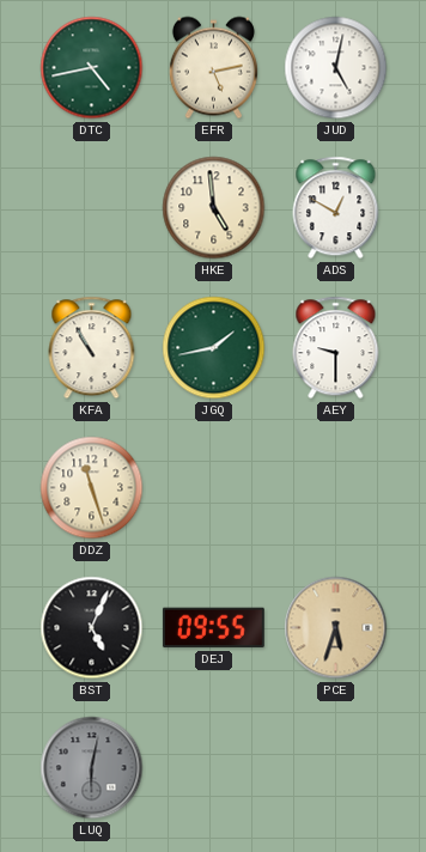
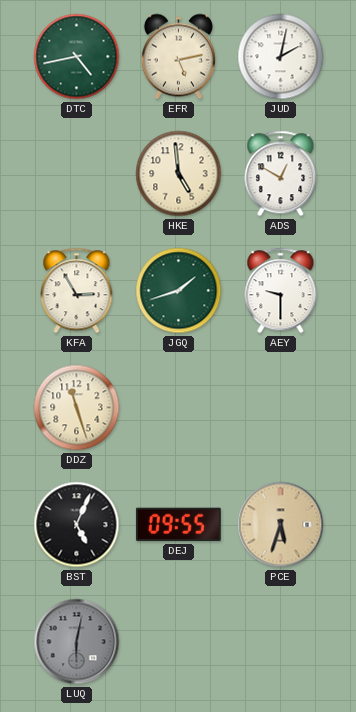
JUD: 5:02 -> 2:02
KFA: 10:55 -> 2:55
JGQ: 1:43 -> 1:42
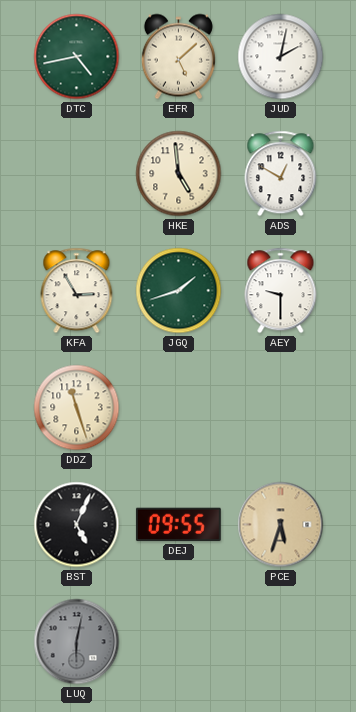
EFR: 5:13 -> 5:08
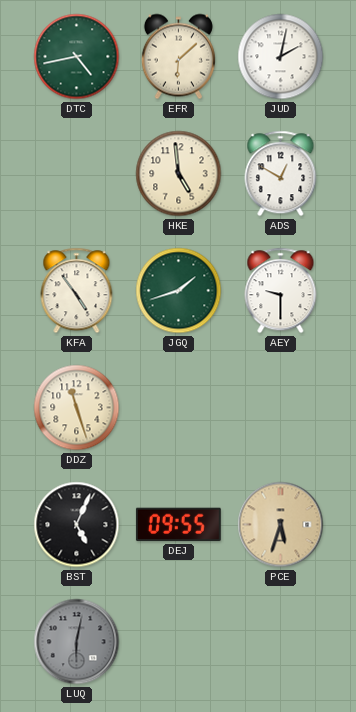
EFR: 5:08 -> 6:08
KFA: 2:55 -> 4:54
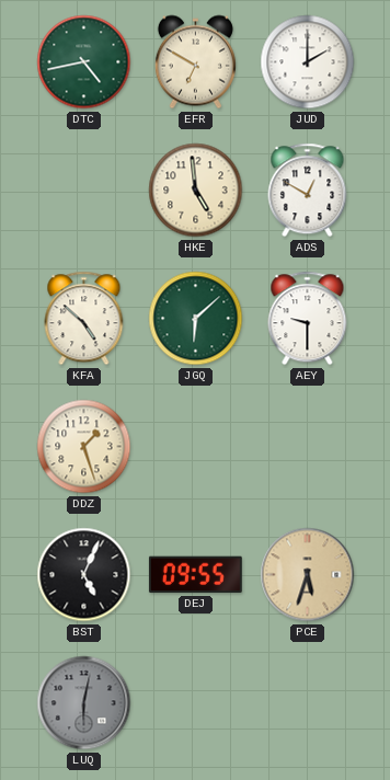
EFR: 6:08 -> 6:50
JUD: 2:02 -> 2:00
KFA: 4:54 -> 4:52
JGQ: 1:42 -> 6:08
DDZ: 11:27 -> 1:27
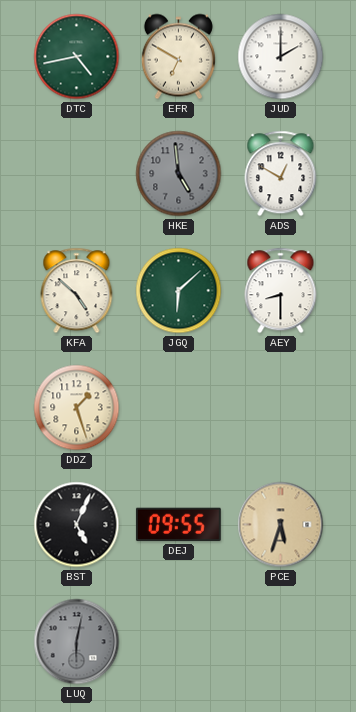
HKE dial: cream -> grey
AEY: 9:30 -> 8:30
